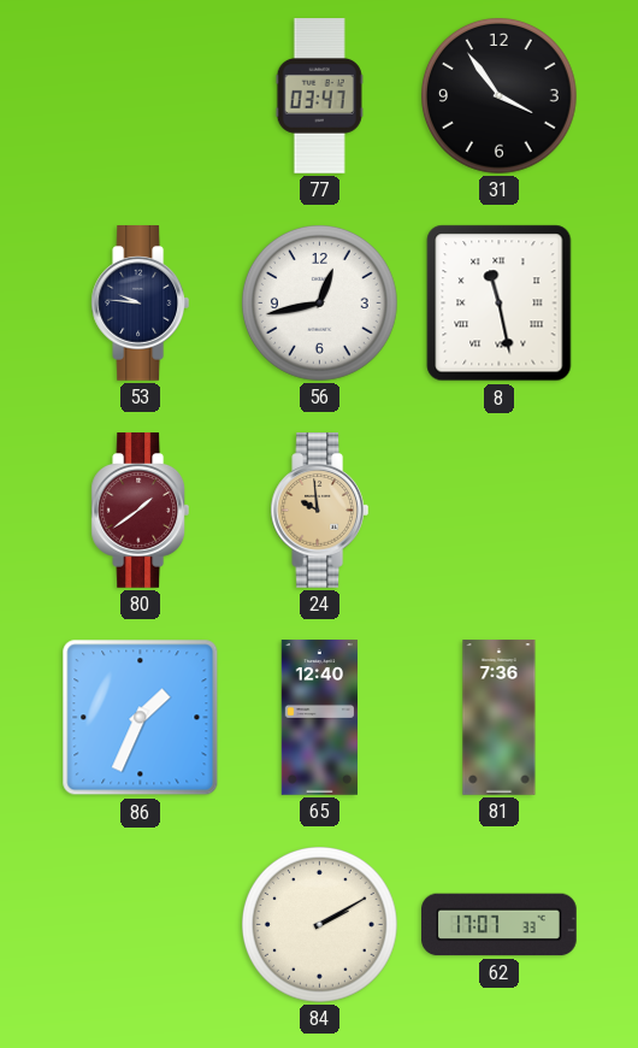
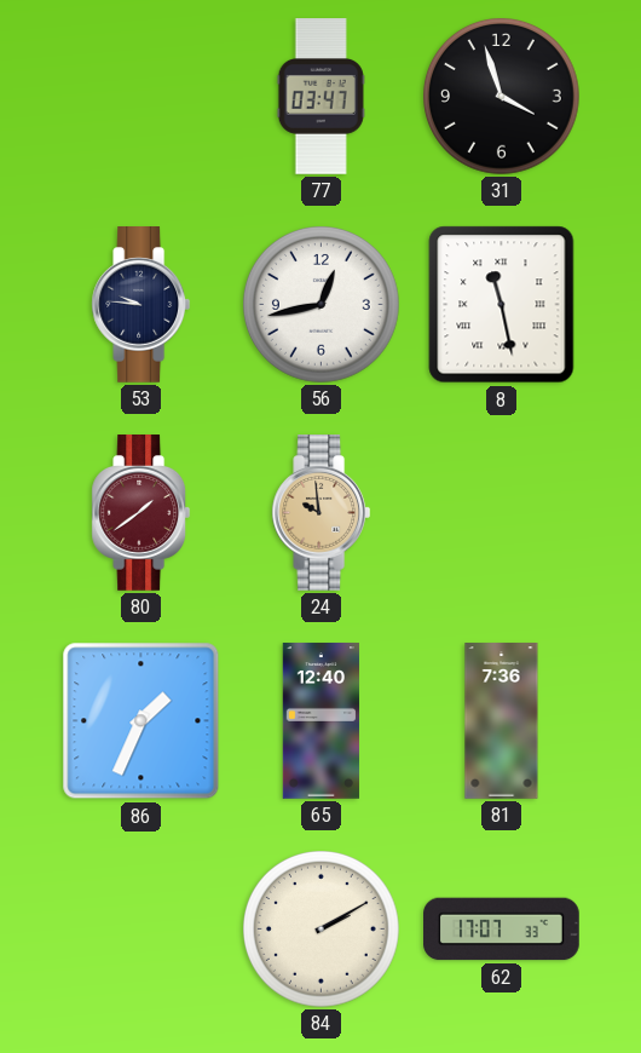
31: 3:54 -> 3:57
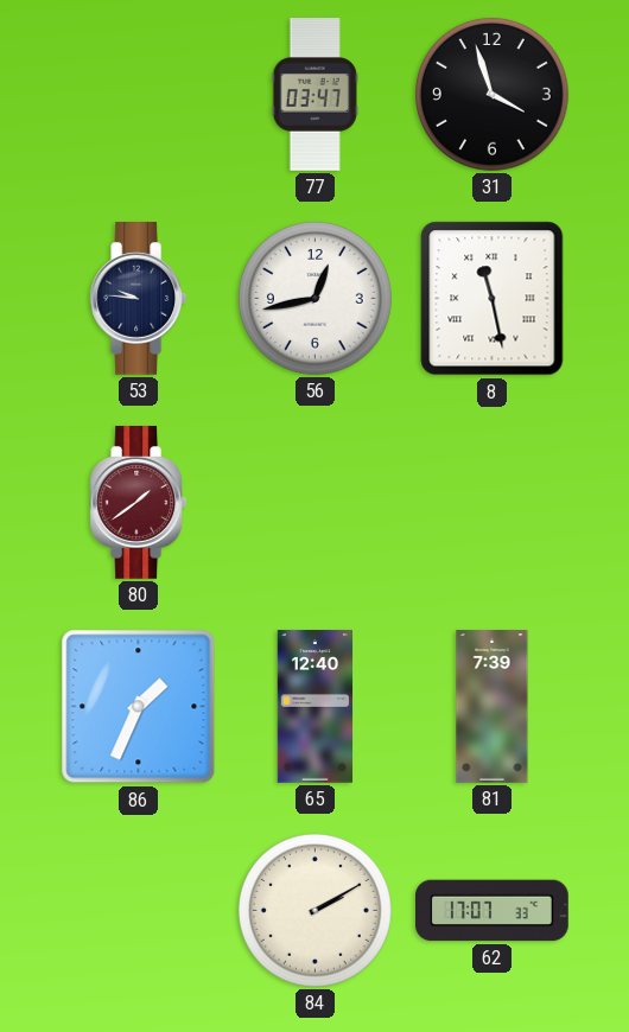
24: 9:59 -> none
81: 7:36 -> 7:39
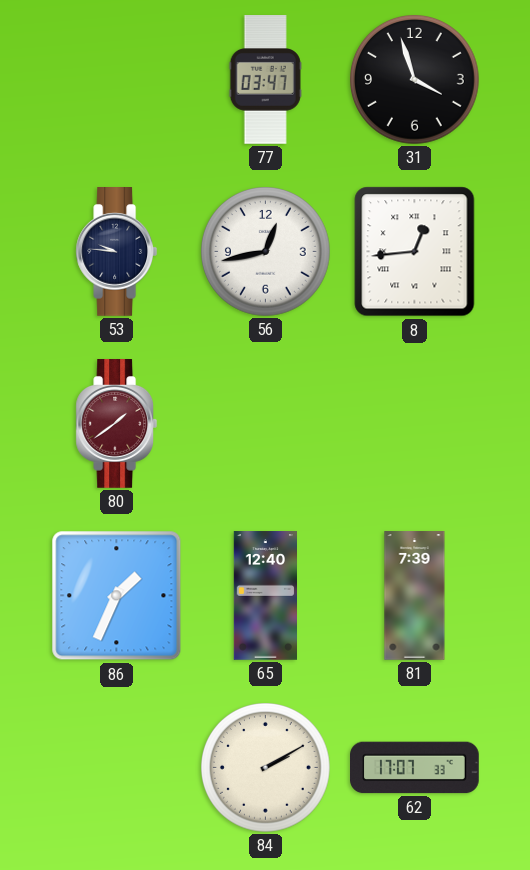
8: 11:28 -> 12:44
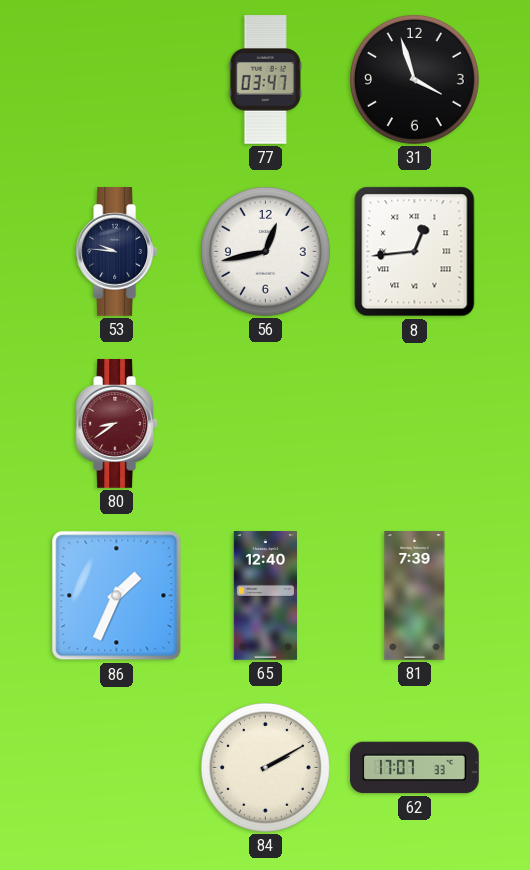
80: 1:39 -> 8:39
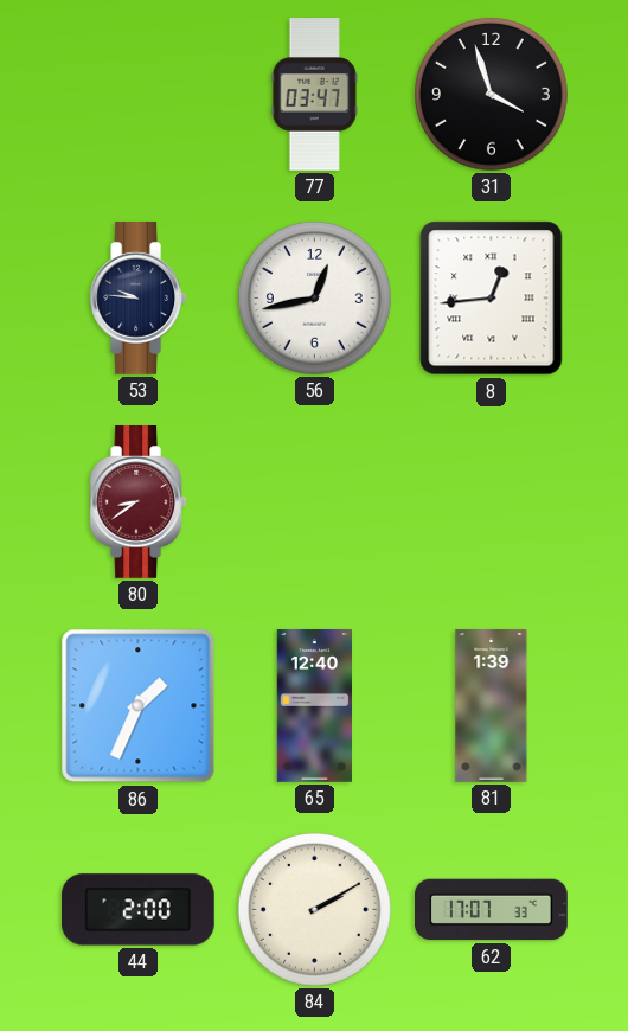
81: 7:39 -> 1:39
44: none -> 2:00
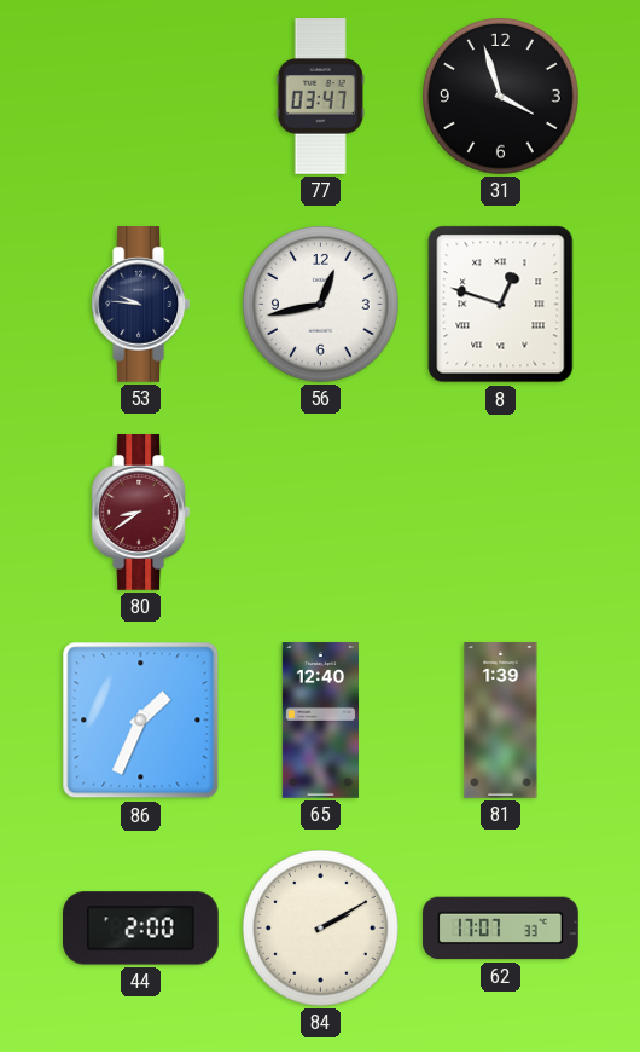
8: 12:44 -> 12:48
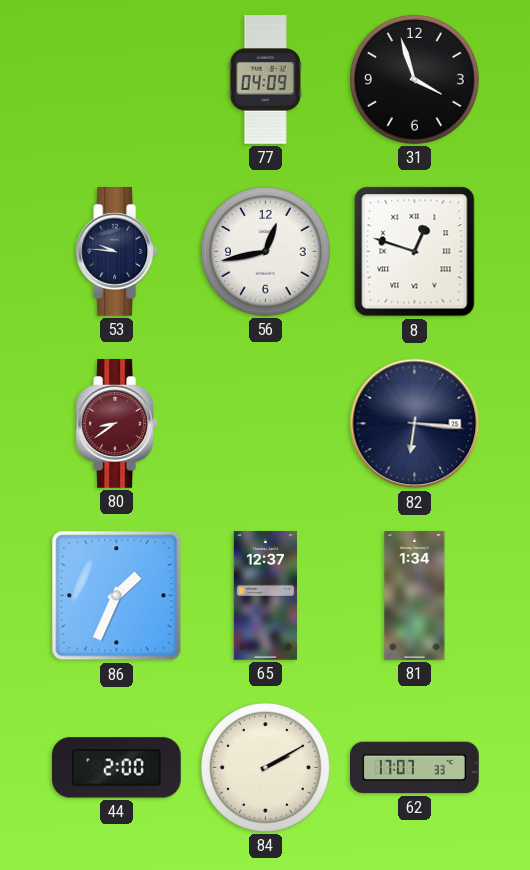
77: 03:47 -> 04:09
82: none -> 6:16
65: 12:40 -> 12:37
81: 1:39 -> 1:34
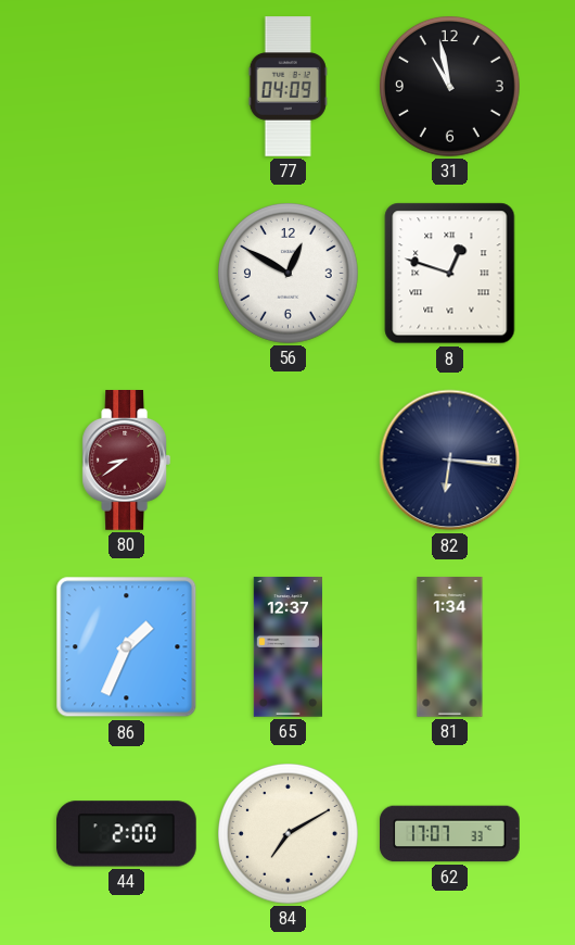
31: 3:57 -> 10:58
53: 9:46 -> none
56: 12:43 -> 12:50
84: 2:10 -> 7:10
